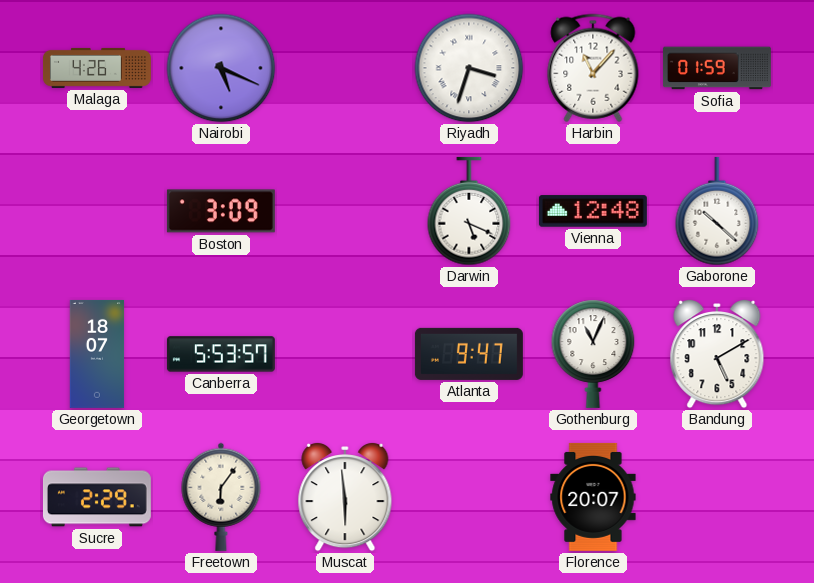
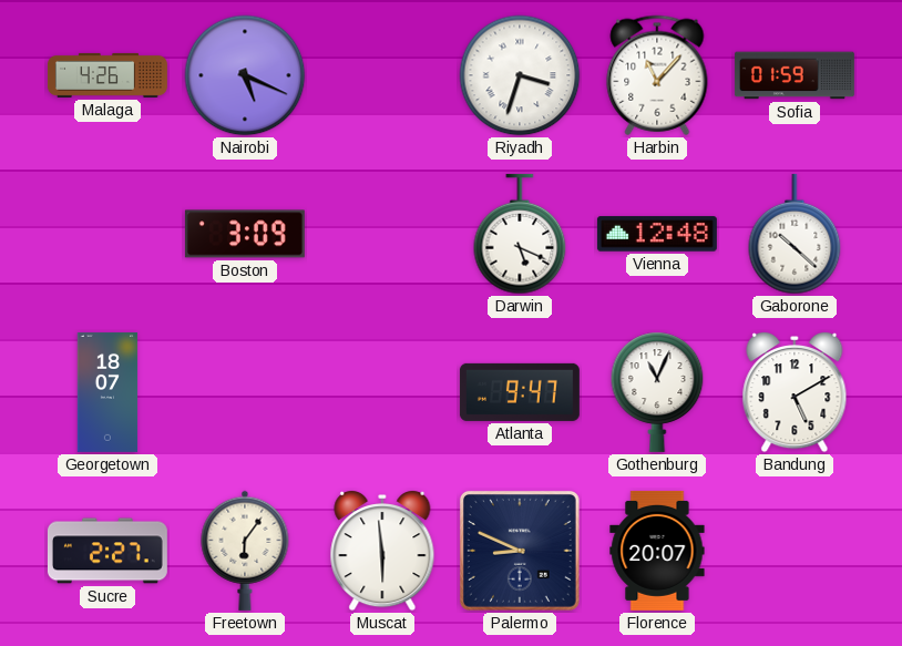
Canberra: 5:53 -> none
Sucre: 2:29 -> 2:27
Palermo: none -> 8:49
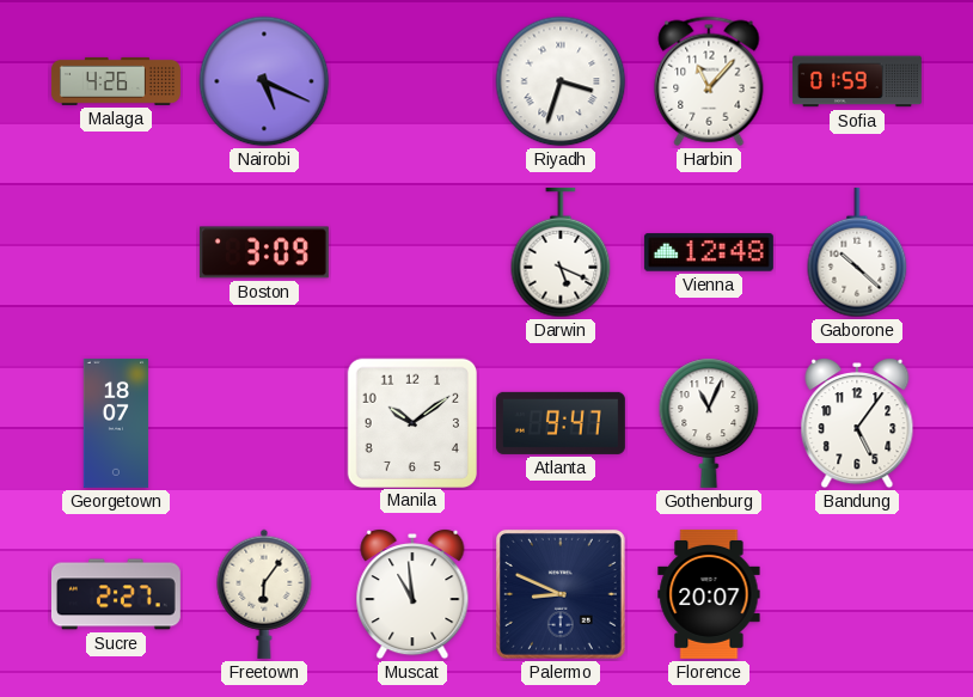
Manila: none -> 10:09
Bandung: 5:10 -> 5:06
Muscat: 5:59 -> 10:59
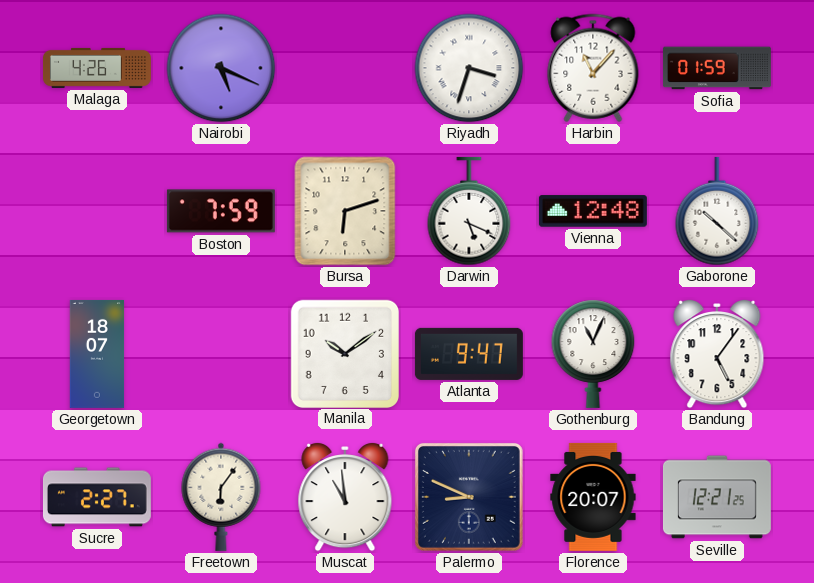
Boston: 3:09 -> 7:59
Bursa: none -> 6:12
Seville: none -> 12:21
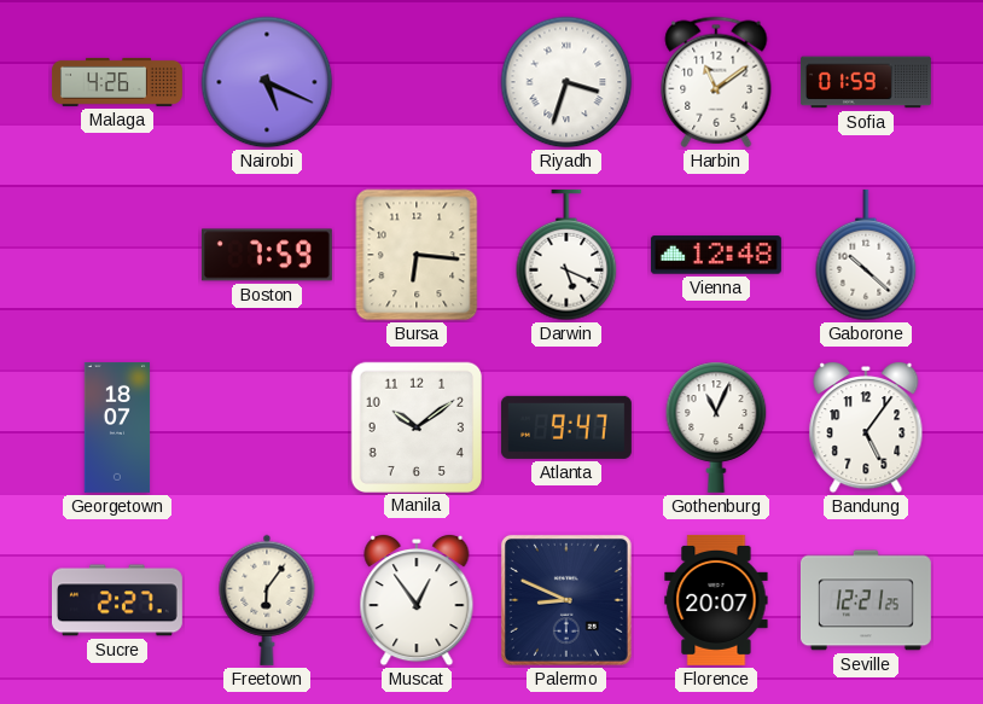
Harbin: 11:07 -> 11:09
Bursa: 6:12 -> 6:16
Muscat: 10:59 -> 12:54
